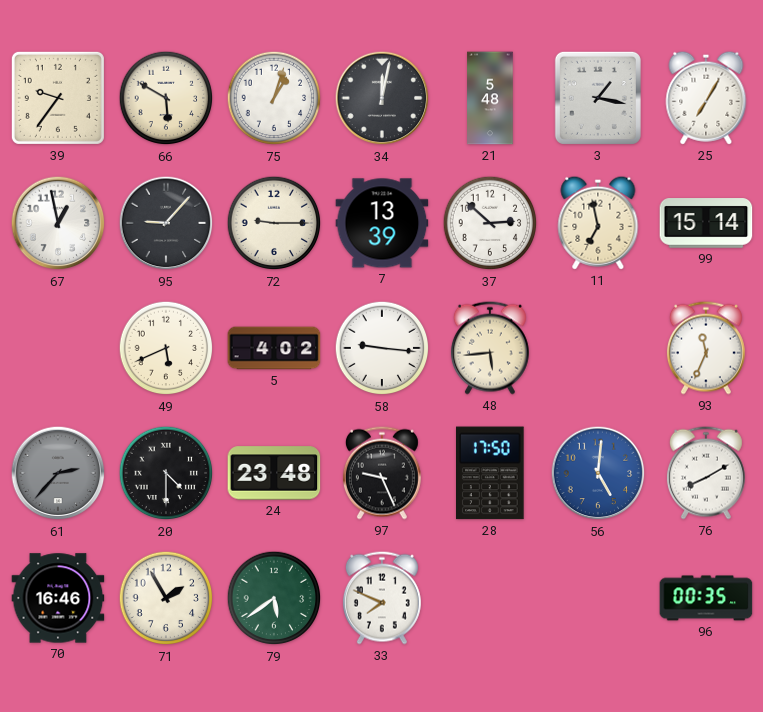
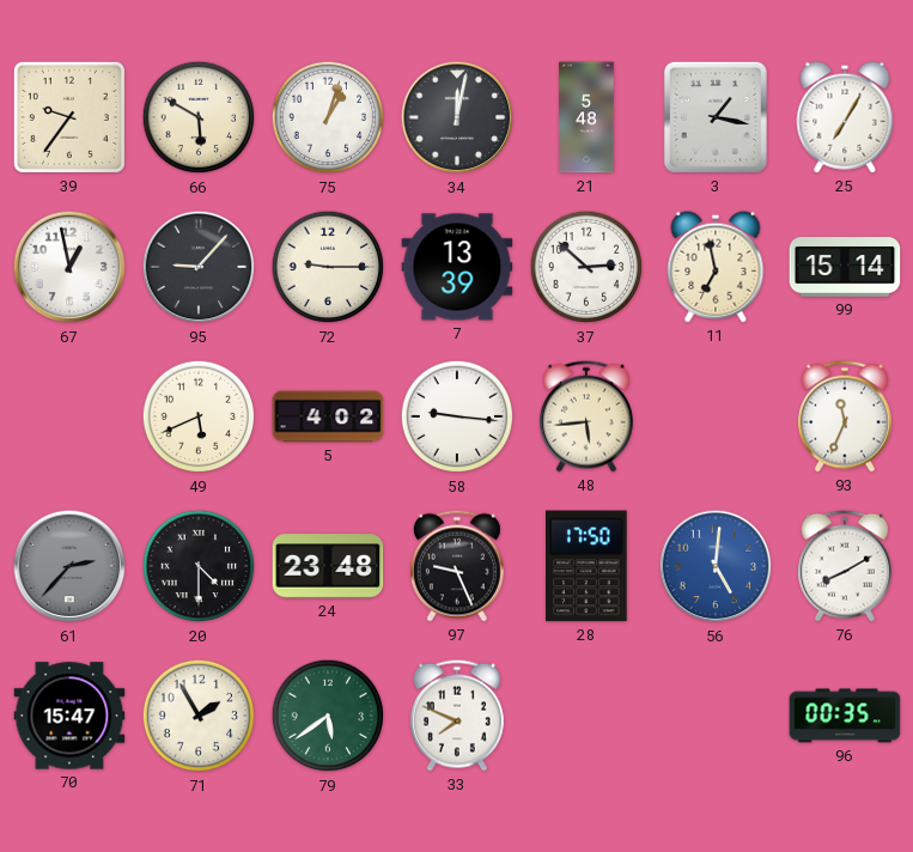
70: 16:46 -> 15:47
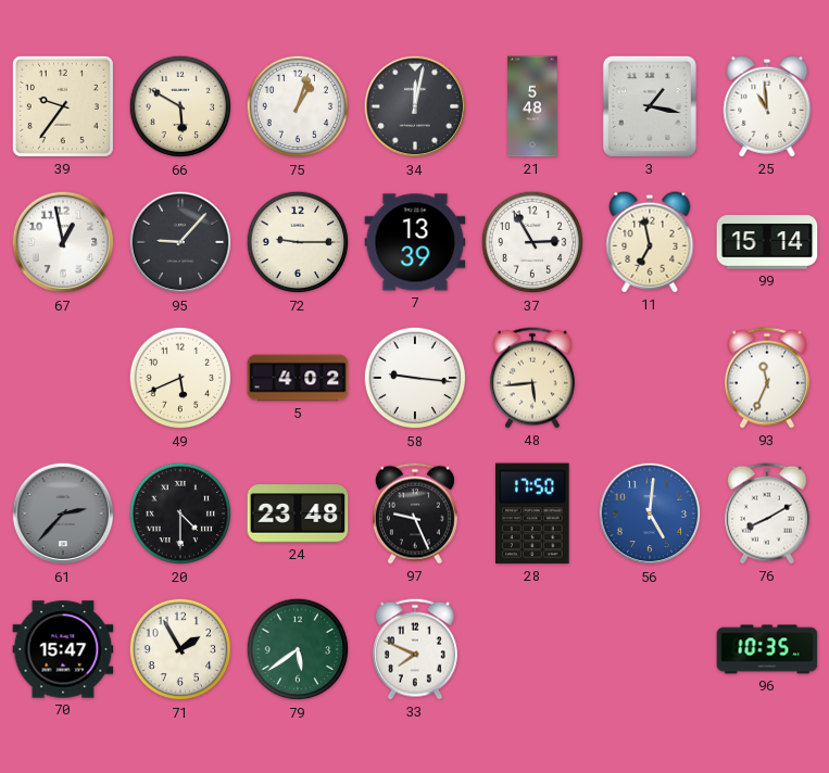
25: 7:05 -> 10:59
37: 2:52 -> 2:55
96: 00:35 -> 10:35
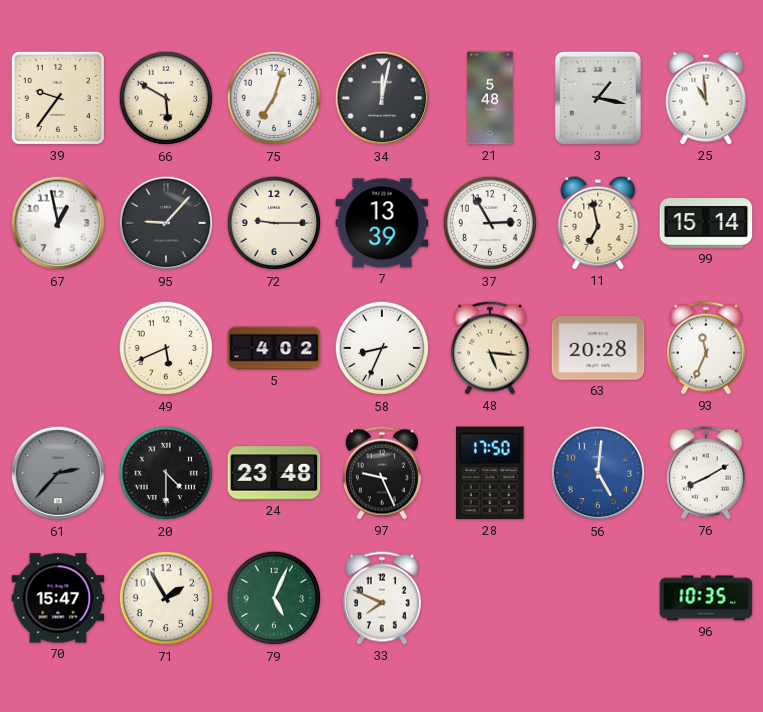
75: 1:03 -> 7:03
58: 9:16 -> 8:34
48: 5:44 -> 5:16
63: none -> 20:28
79: 5:39 -> 5:04
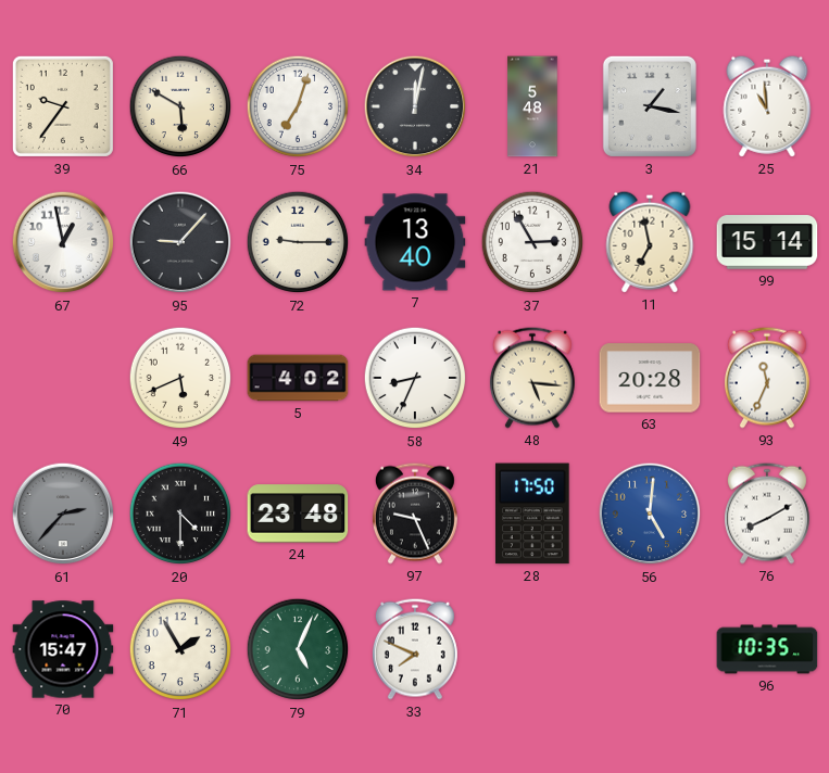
7: 13:39 -> 13:40
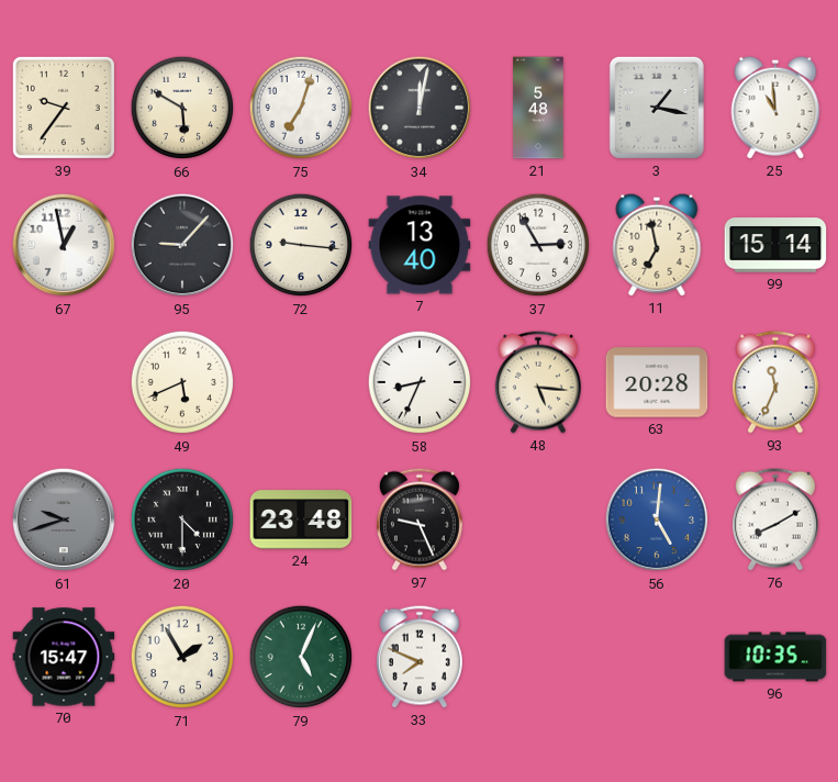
72: 9:15 -> 9:16
5: 4:02 -> none
61: 2:37 -> 9:42
28: 17:50 -> none
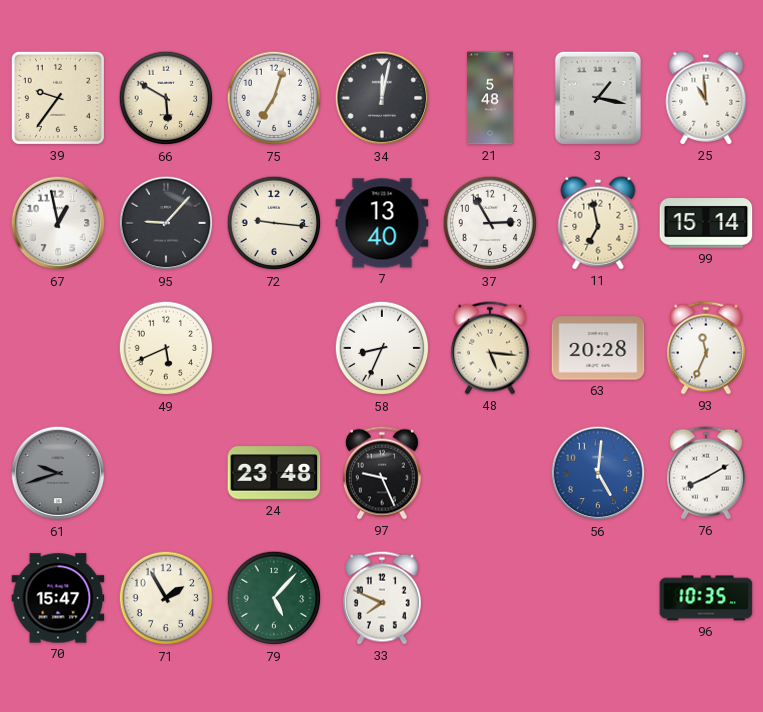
20: 4:30 -> none
79: 5:04 -> 5:07
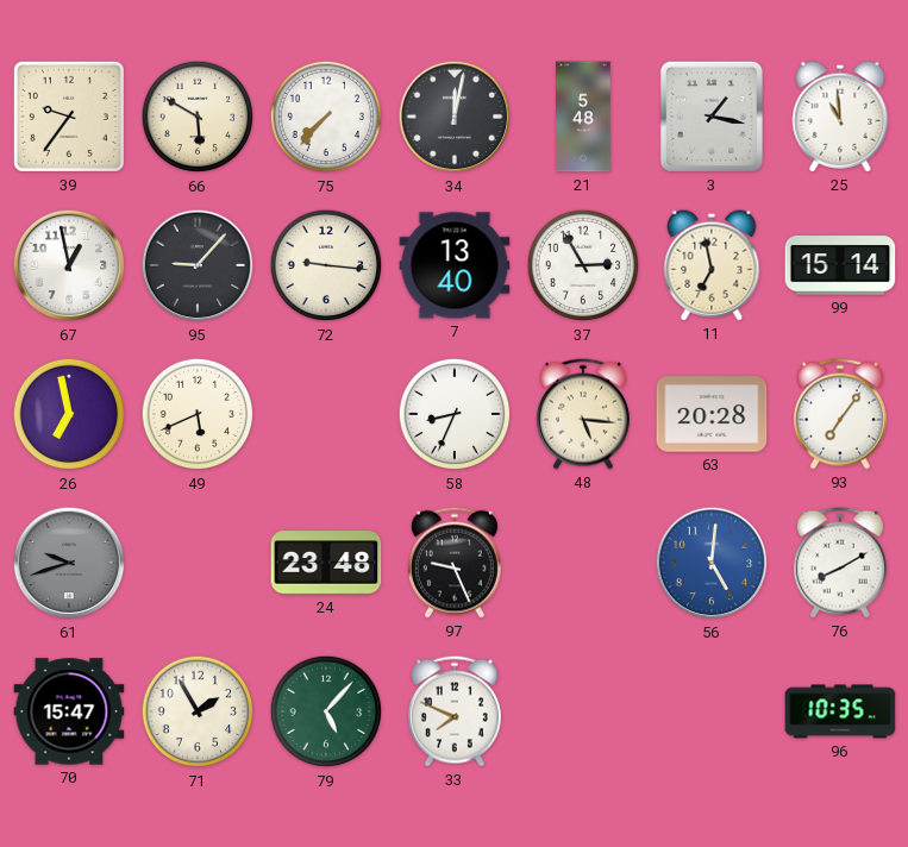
75: 7:03 -> 7:37
26: none -> 6:58
93: 11:34 -> 7:06
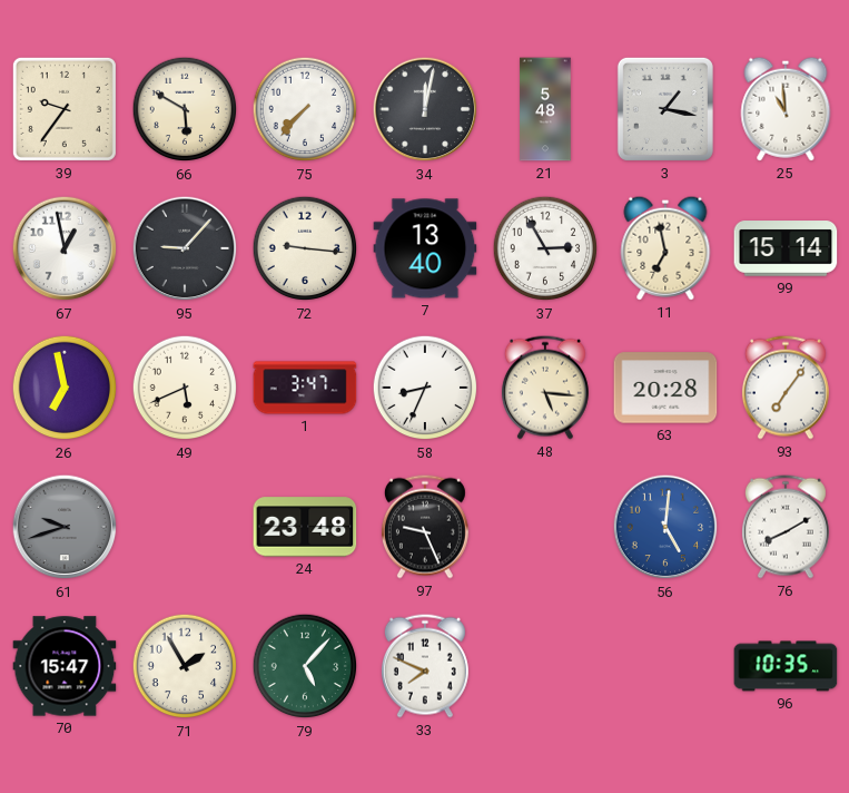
1: none -> 3:47
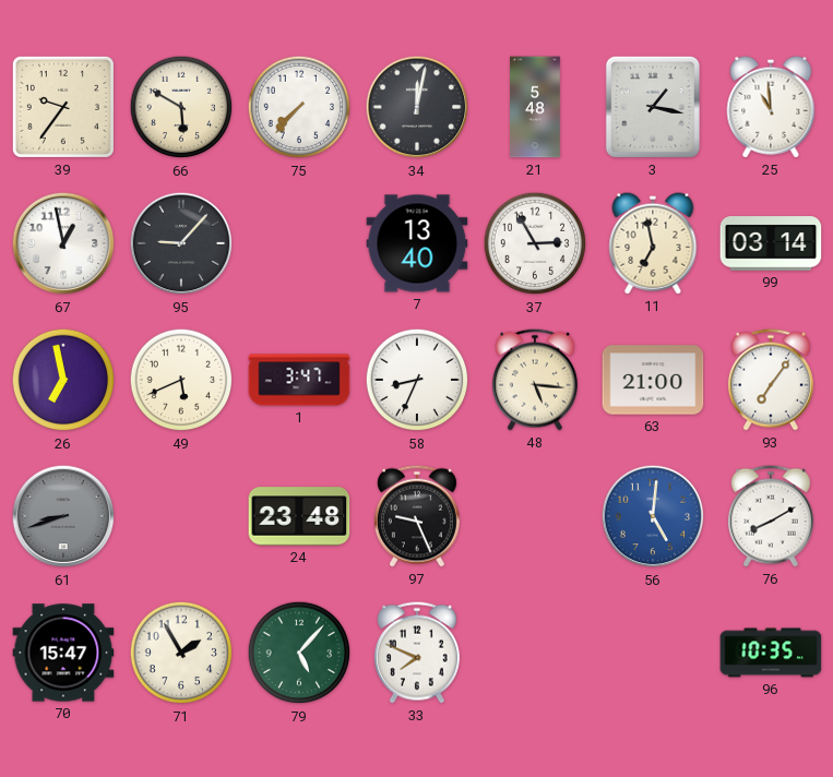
72: 9:16 -> none
99: 15:14 -> 03:14
63: 20:28 -> 21:00
61: 9:42 -> 8:42
